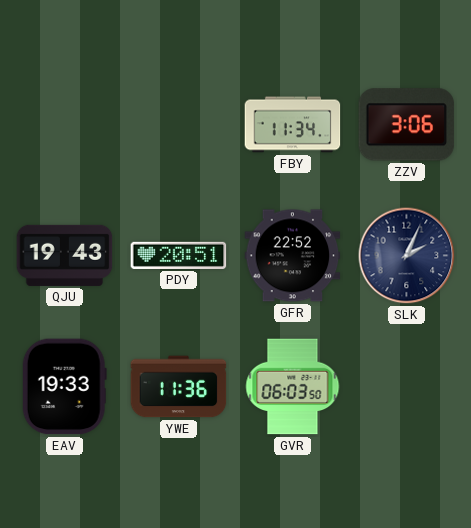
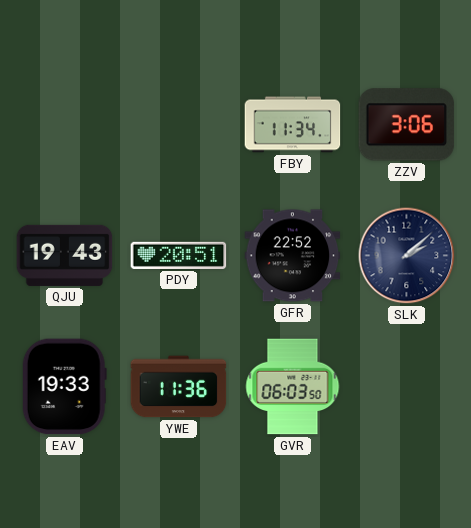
SLK: 2:04 -> 2:08
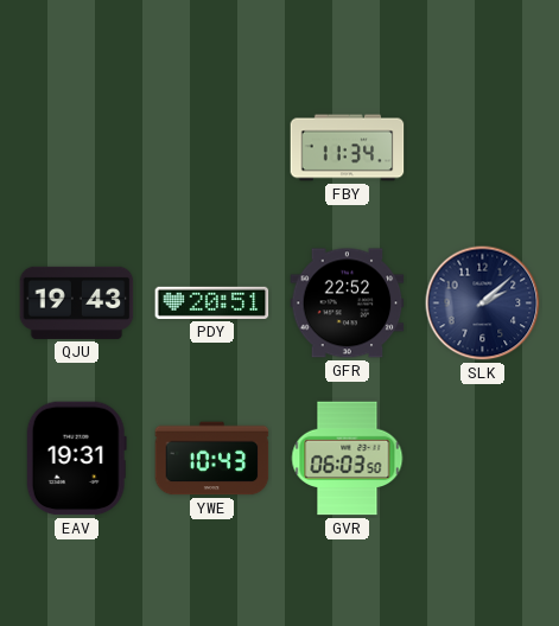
ZZV: 3:06 -> none
EAV: 19:33 -> 19:31
YWE: 11:36 -> 10:43
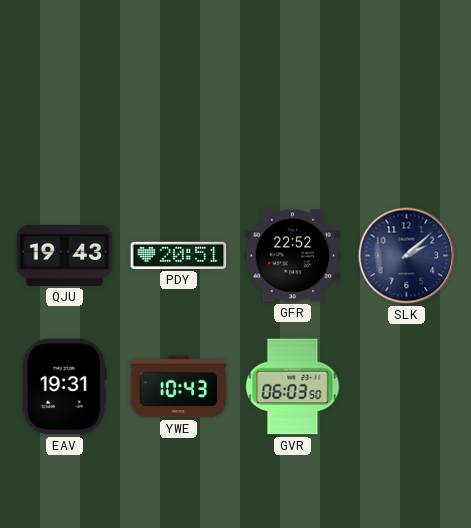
FBY: 11:34 -> none
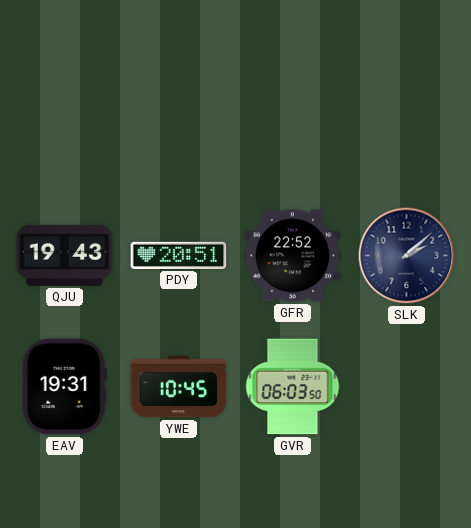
YWE: 10:43 -> 10:45
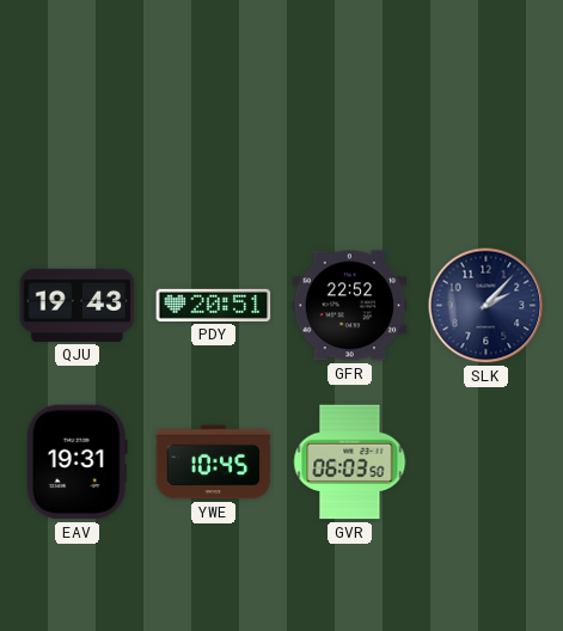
SLK: 2:08 -> 2:07
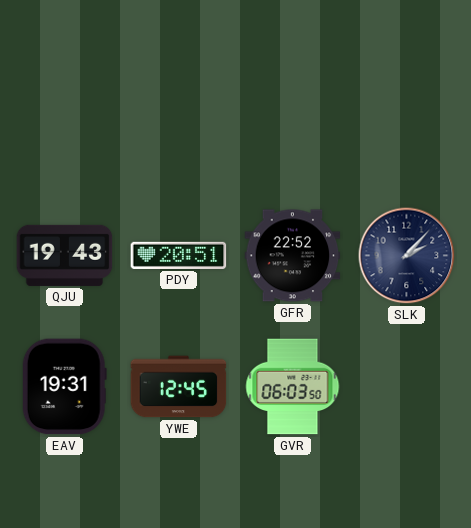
YWE: 10:45 -> 12:45
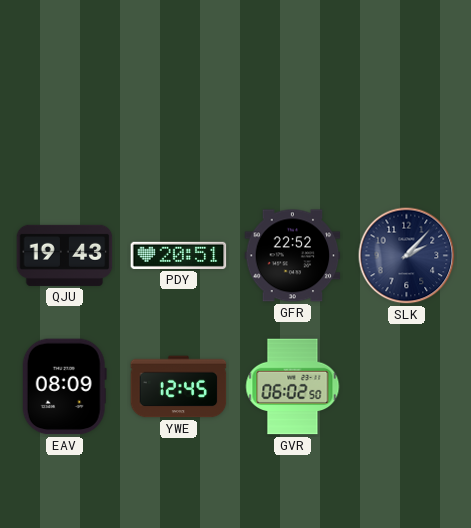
EAV: 19:31 -> 08:09
GVR: 06:03 -> 06:02
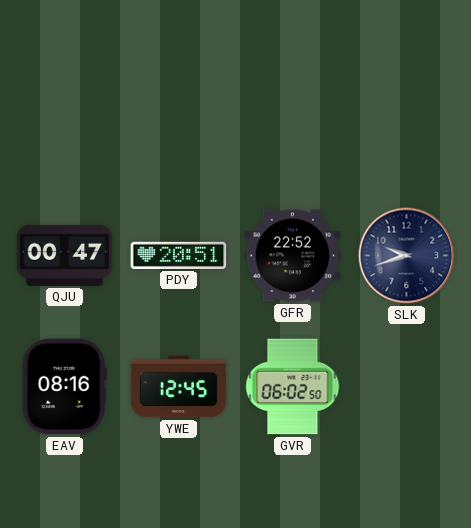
QJU: 19:43 -> 00:47
SLK: 2:07 -> 9:42
EAV: 08:09 -> 08:16
